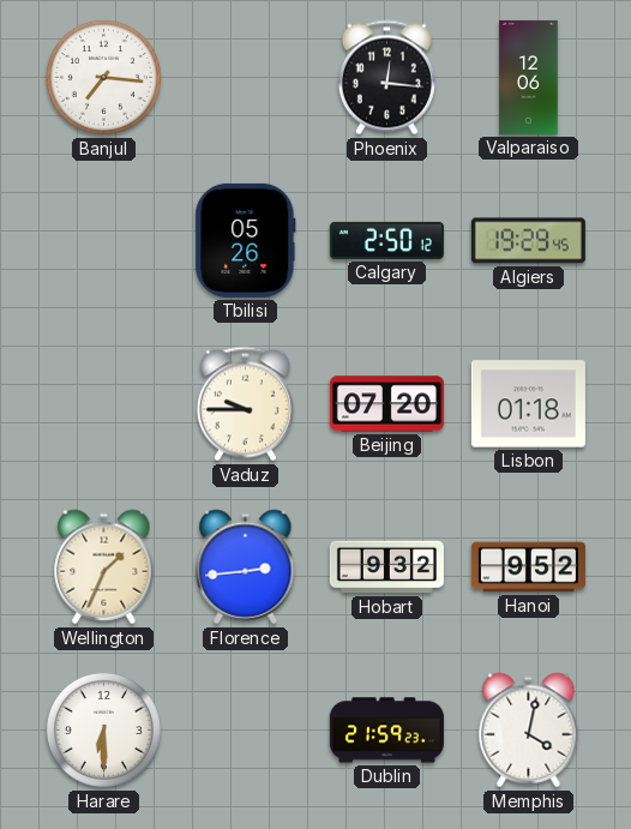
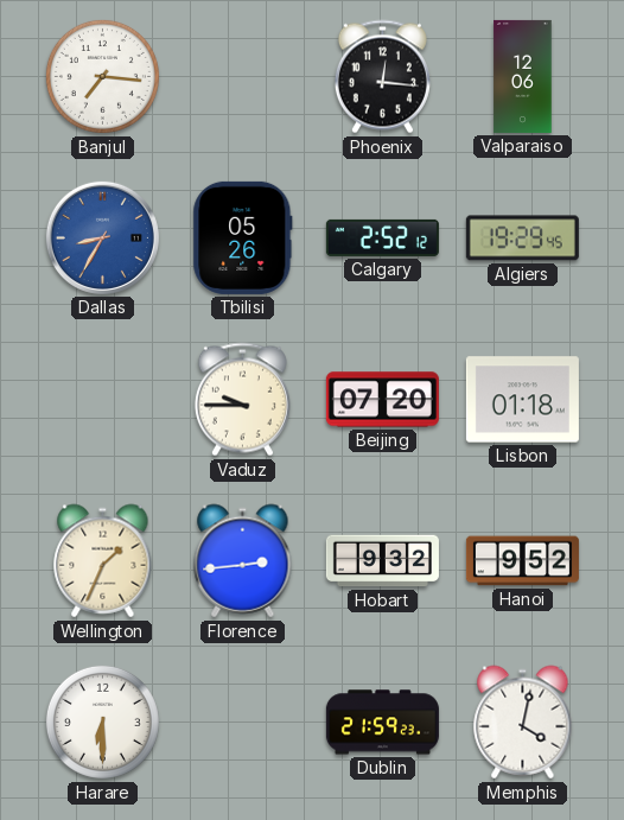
Dallas: none -> 8:35
Calgary: 2:50 -> 2:52
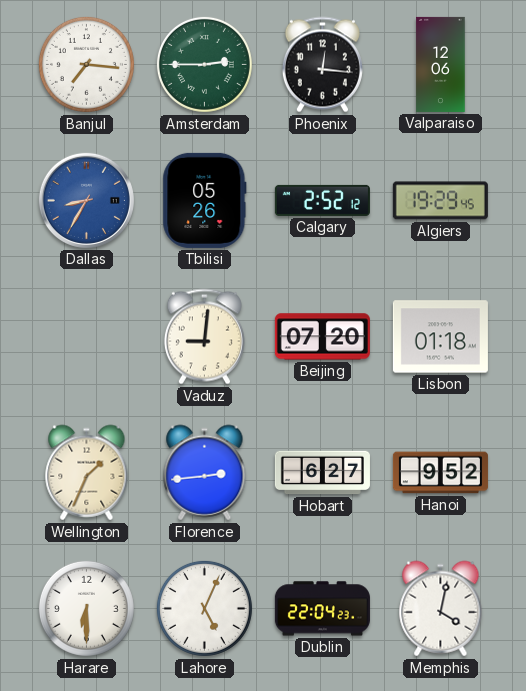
Amsterdam: none -> 2:45
Vaduz: 9:45 -> 9:01
Hobart: 9:32 -> 6:27
Lahore: none -> 5:04
Dublin: 21:59 -> 22:04
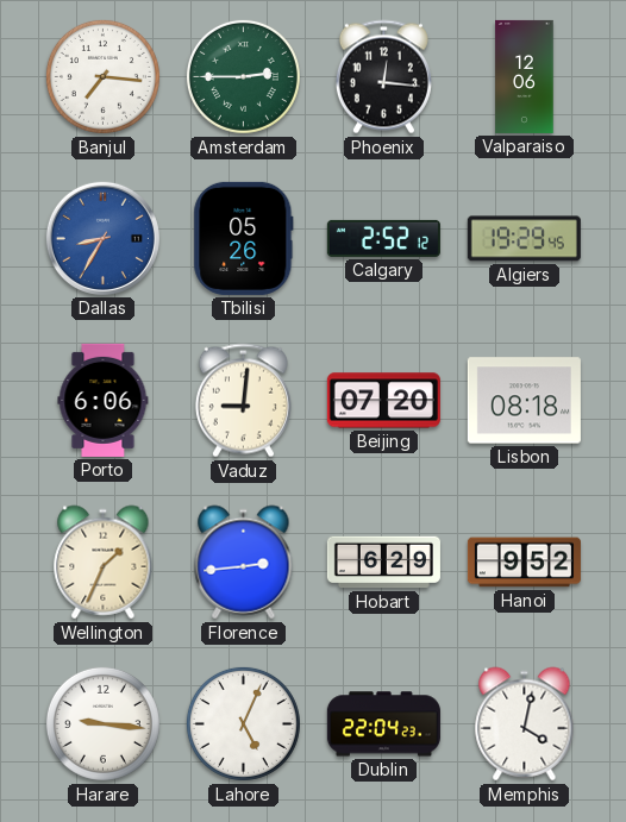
Porto: none -> 6:06
Lisbon: 01:18 -> 08:18
Hobart: 6:27 -> 6:29
Harare: 6:30 -> 9:16
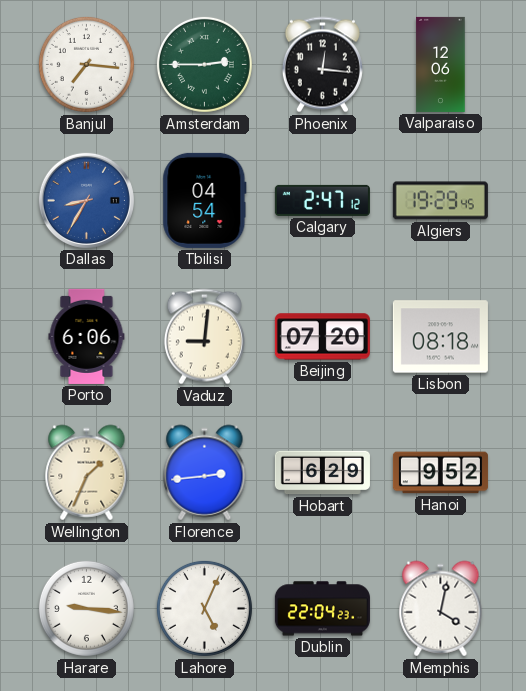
Tbilisi: 05:26 -> 04:54
Calgary: 2:52 -> 2:47
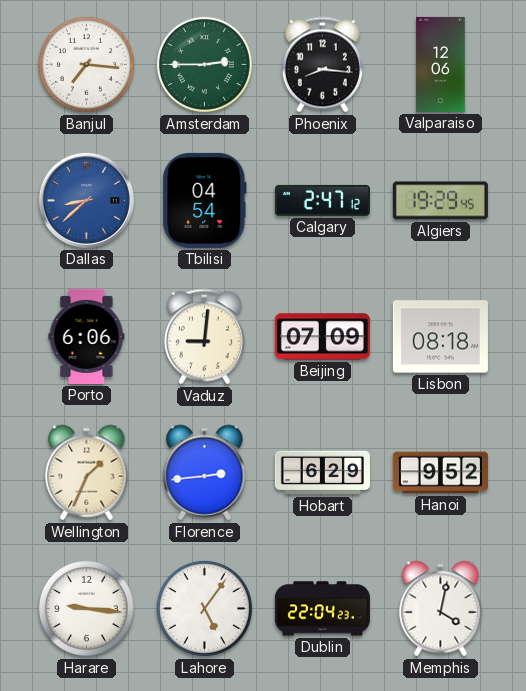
Phoenix: 12:16 -> 8:16
Dallas: 8:35 -> 8:38
Beijing: 07:20 -> 07:09
Lahore: 5:04 -> 5:06
